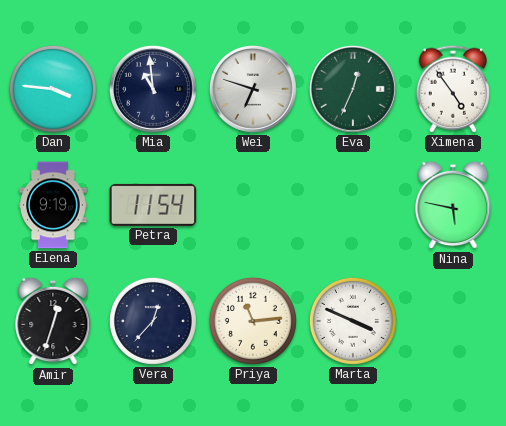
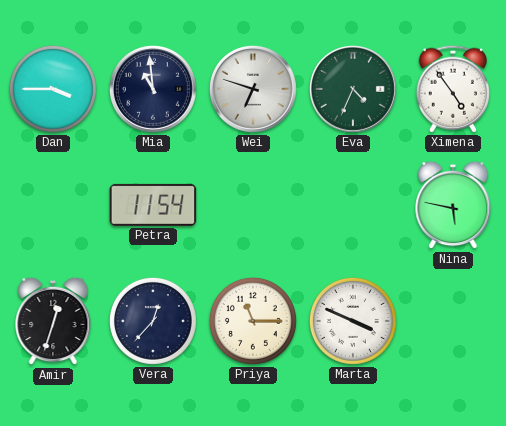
Dan: 3:46 -> 3:45
Eva: 12:34 -> 4:34
Elena: 9:19 -> none
Priya: 11:14 -> 11:15
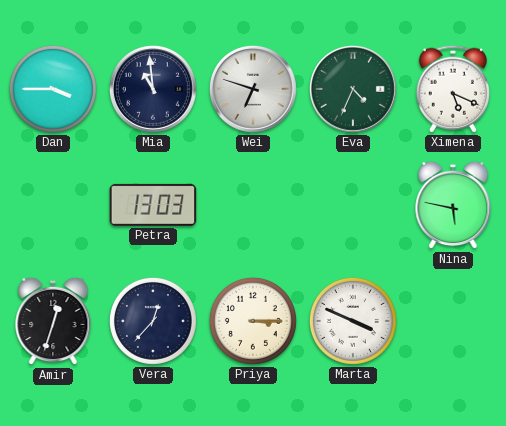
Ximena: 4:54 -> 5:19
Petra: 11:54 -> 13:03
Priya: 11:15 -> 3:15
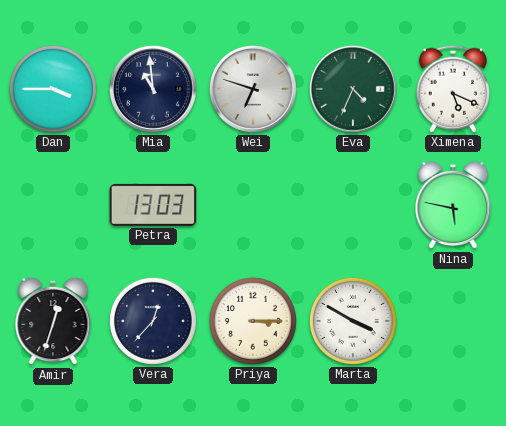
Marta: 3:49 -> 3:50
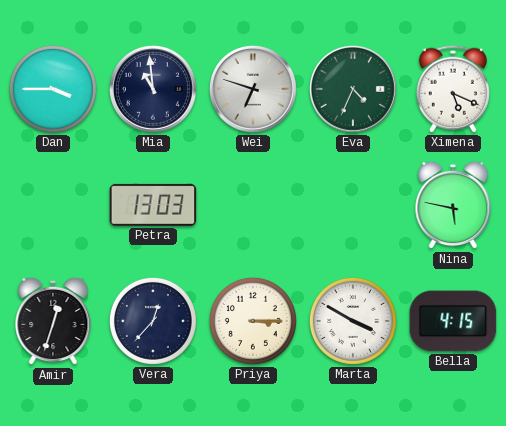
Bella: none -> 4:15
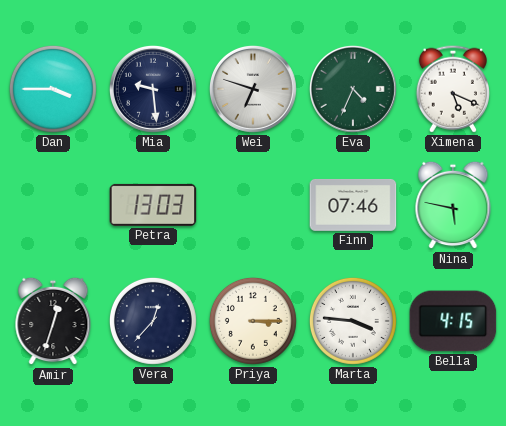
Mia: 10:59 -> 9:29
Finn: none -> 07:46
Marta: 3:50 -> 3:46
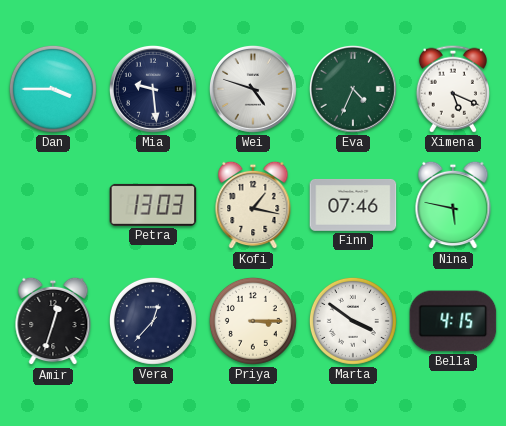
Wei: 6:48 -> 4:48
Kofi: none -> 1:17
Marta: 3:46 -> 3:51
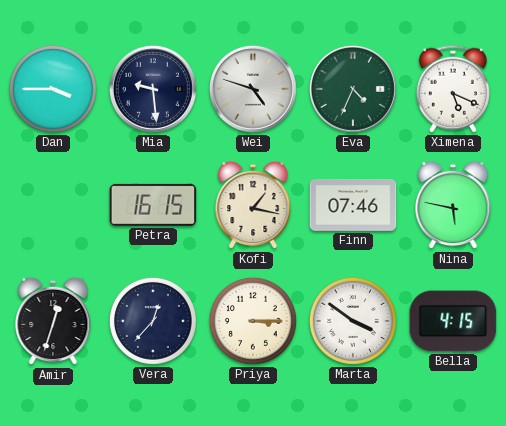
Petra: 13:03 -> 16:15
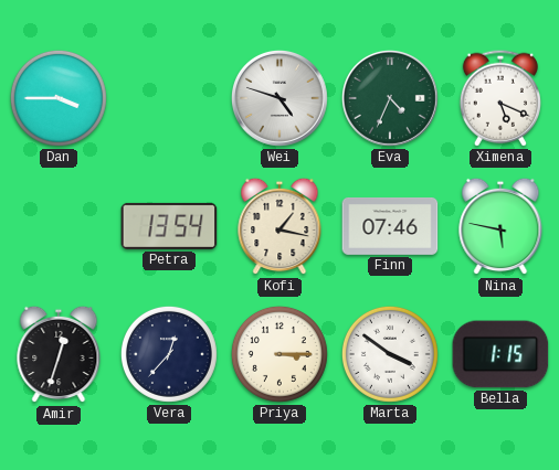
Mia: 9:29 -> none
Petra: 16:15 -> 13:54
Bella: 4:15 -> 1:15
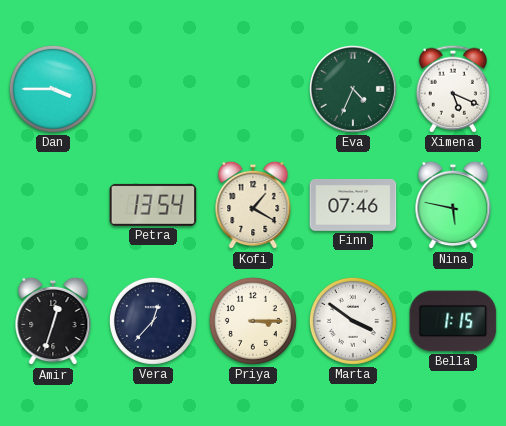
Wei: 4:48 -> none
Kofi: 1:17 -> 1:20
